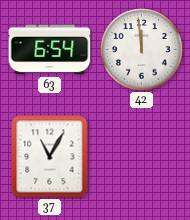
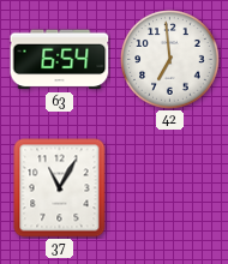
42: 11:59 -> 6:59
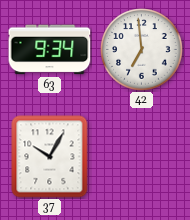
63: 6:54 -> 9:34
37: 11:05 -> 10:05
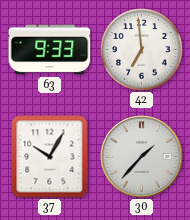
63: 9:34 -> 9:33
30: none -> 1:37
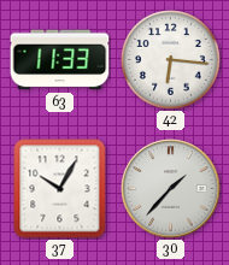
63: 9:33 -> 11:33
42: 6:59 -> 6:16
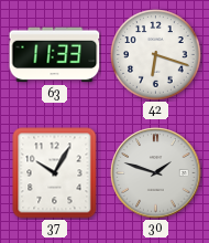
42: 6:16 -> 6:18
30: 1:37 -> 1:48
